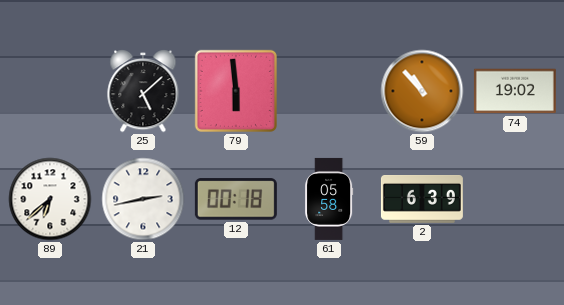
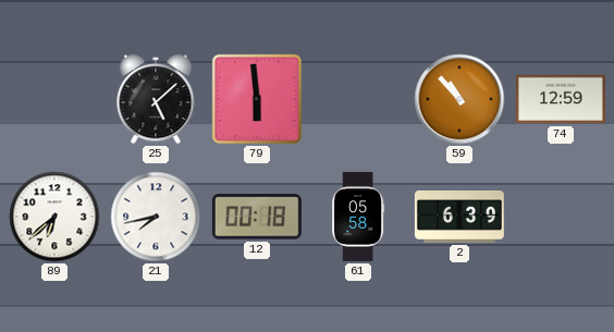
74: 19:02 -> 12:59
21: 2:43 -> 7:43
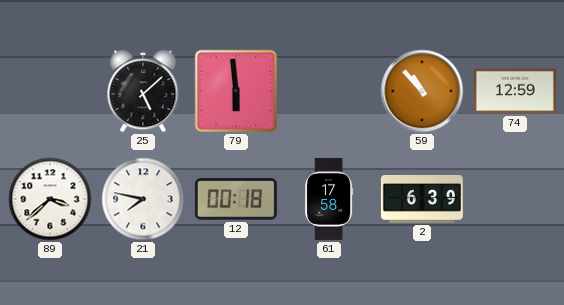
89: 6:38 -> 3:38
21: 7:43 -> 7:47
61: 05:58 -> 17:58
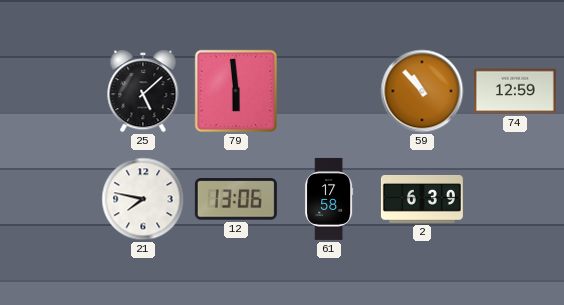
89: 3:38 -> none
12: 00:18 -> 13:06
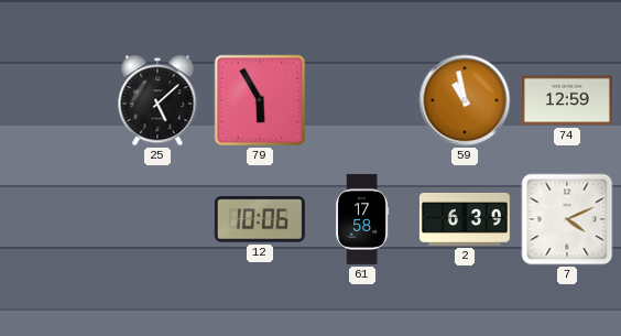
79: 5:59 -> 5:55
59: 10:53 -> 10:58
21: 7:47 -> none
12: 13:06 -> 10:06
7: none -> 4:11
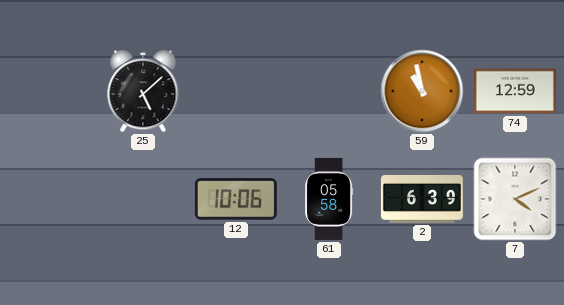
79: 5:55 -> none
61: 17:58 -> 05:58
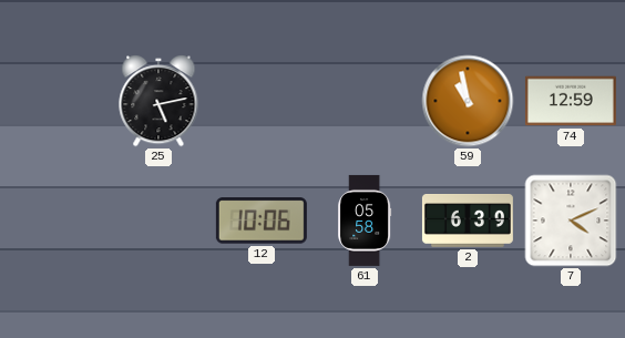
25: 5:08 -> 5:13
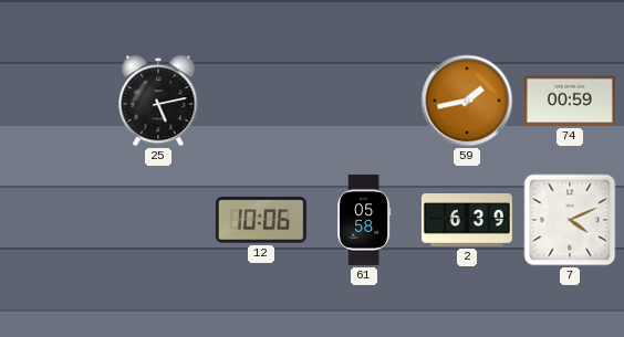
59: 10:58 -> 1:43
74: 12:59 -> 00:59
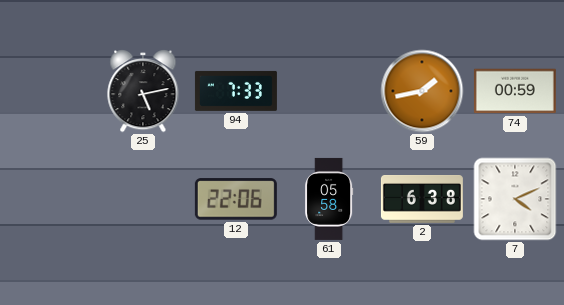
94: none -> 7:33
12: 10:06 -> 22:06
2: 6:39 -> 6:38
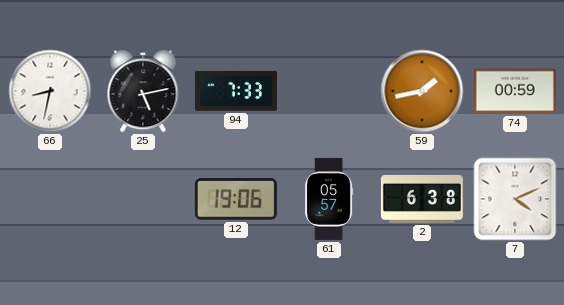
66: none -> 8:32
12: 22:06 -> 19:06
61: 05:58 -> 05:57
